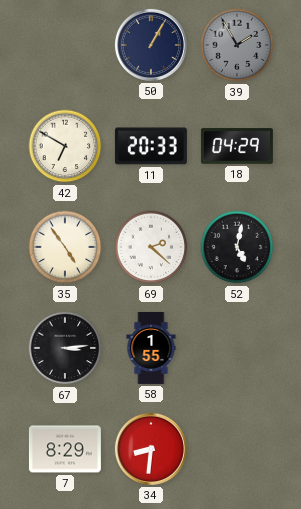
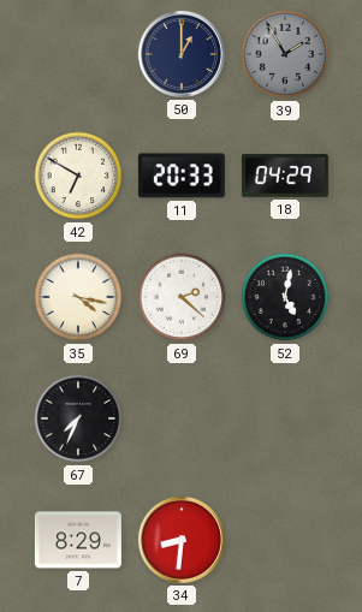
50: 1:05 -> 1:00
35: 4:54 -> 4:17
67: 3:14 -> 7:34
58: 1:55 -> none
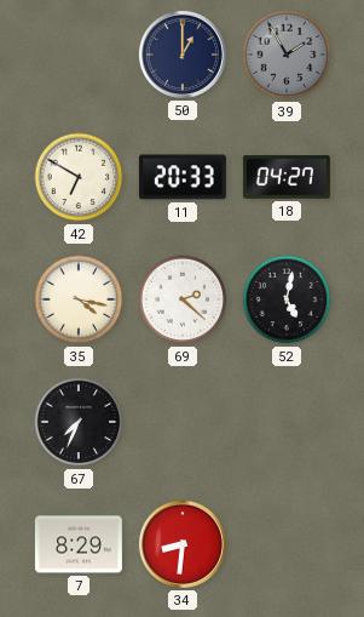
18: 04:29 -> 04:27
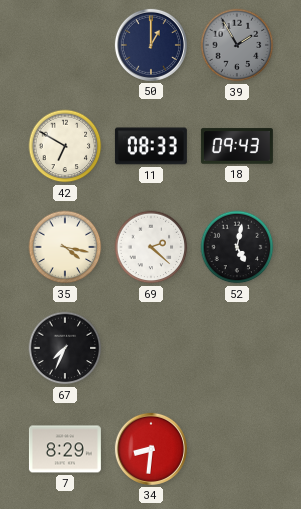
11: 20:33 -> 08:33
18: 04:27 -> 09:43
